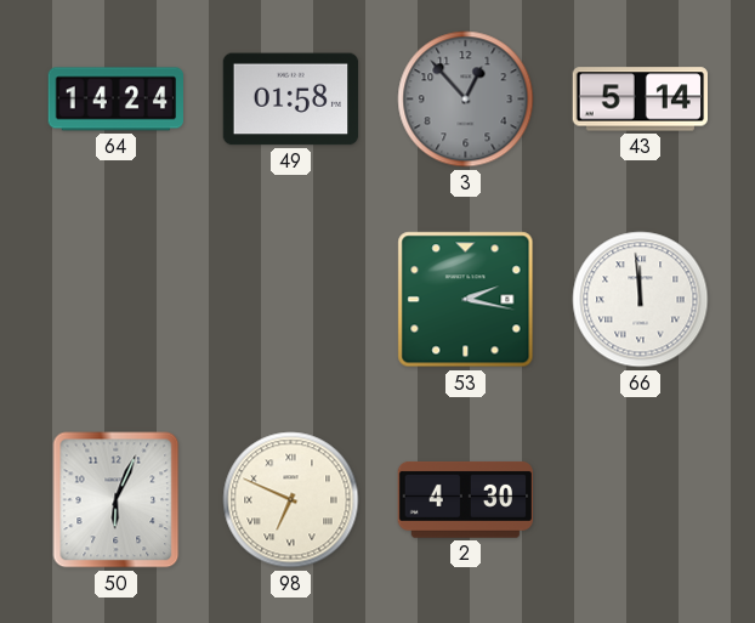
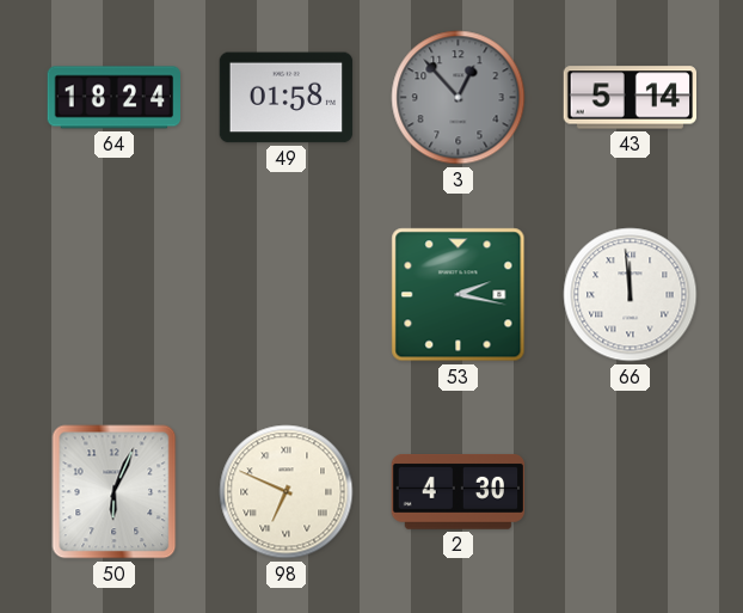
64: 14:24 -> 18:24
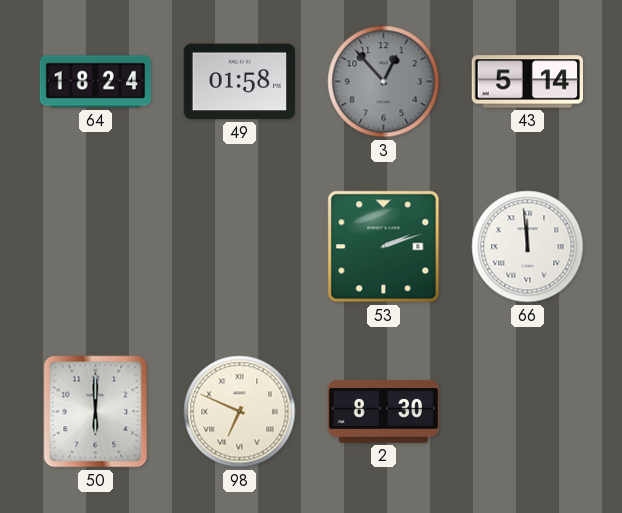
53: 2:17 -> 2:12
50: 6:04 -> 6:00
2: 4:30 -> 8:30
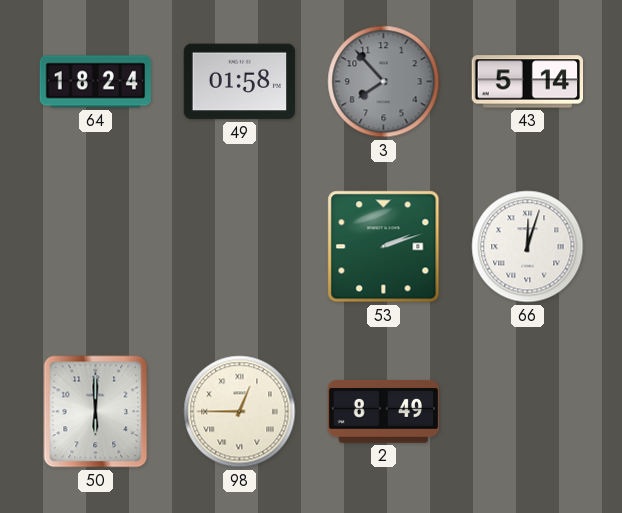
3: 12:53 -> 7:53
66: 11:59 -> 12:03
98: 6:49 -> 12:45
2: 8:30 -> 8:49
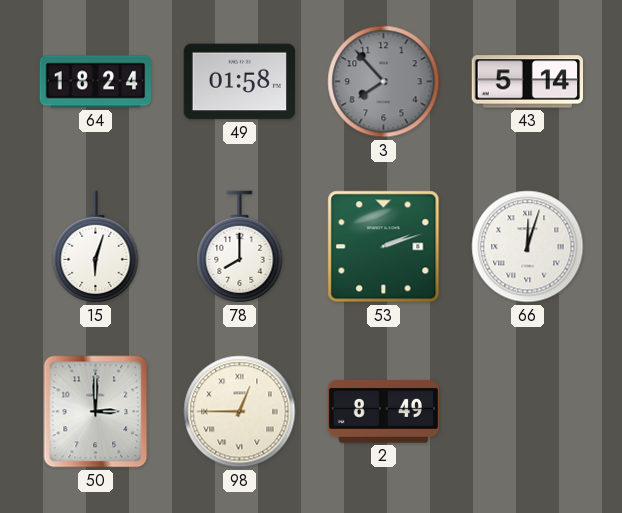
15: none -> 6:03
78: none -> 8:00
50: 6:00 -> 3:00
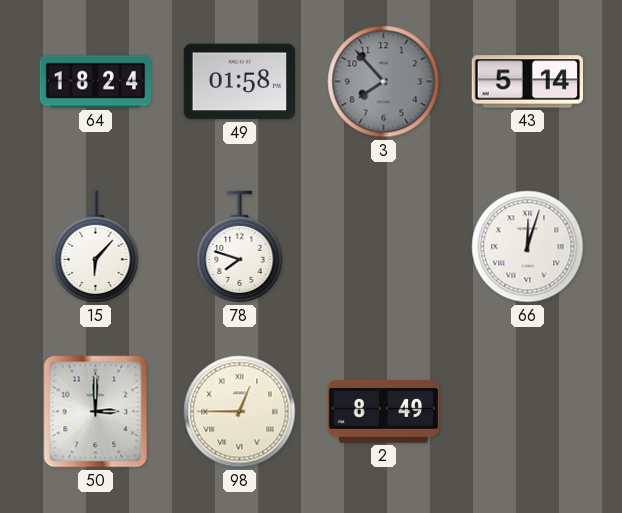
15: 6:03 -> 6:07
78: 8:00 -> 7:48
53: 2:12 -> none
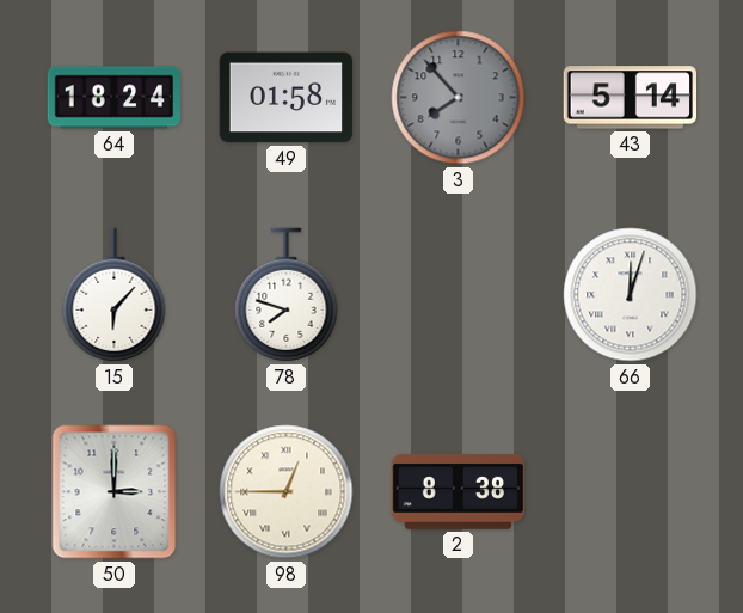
2: 8:49 -> 8:38
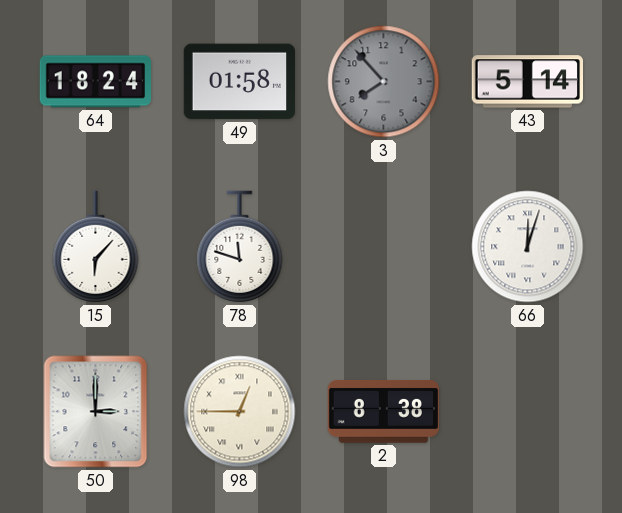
78: 7:48 -> 11:48
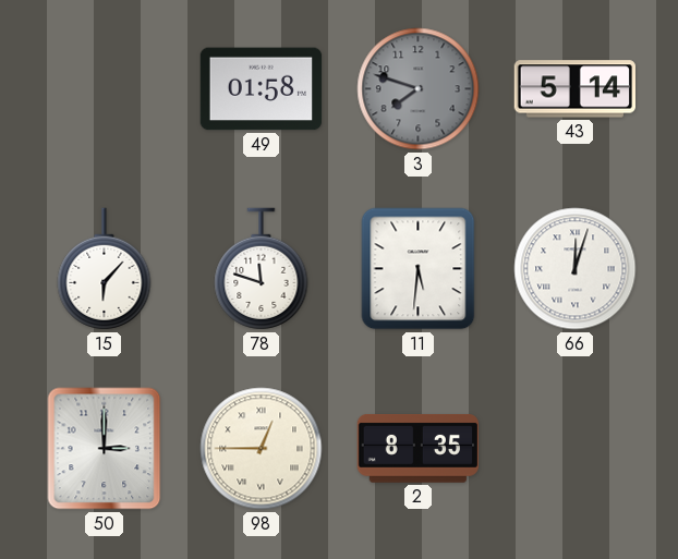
64: 18:24 -> none
3: 7:53 -> 7:48
11: none -> 5:31
2: 8:38 -> 8:35
